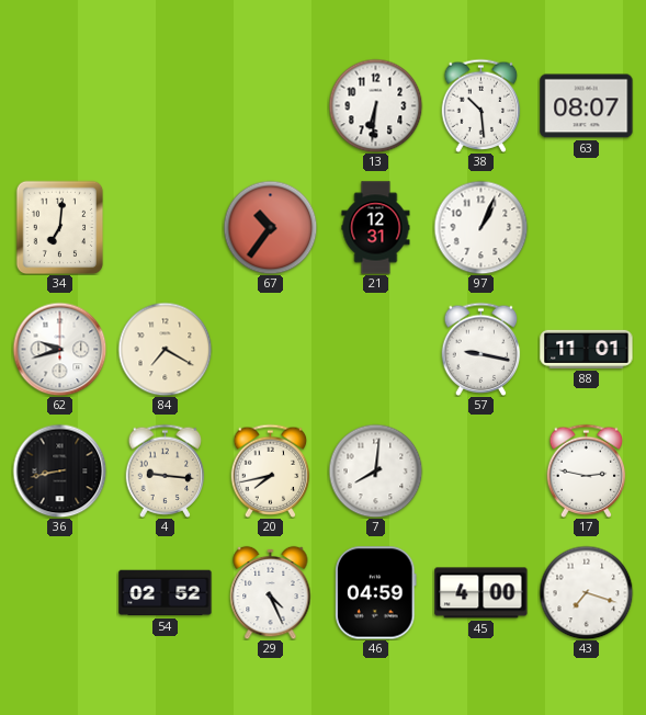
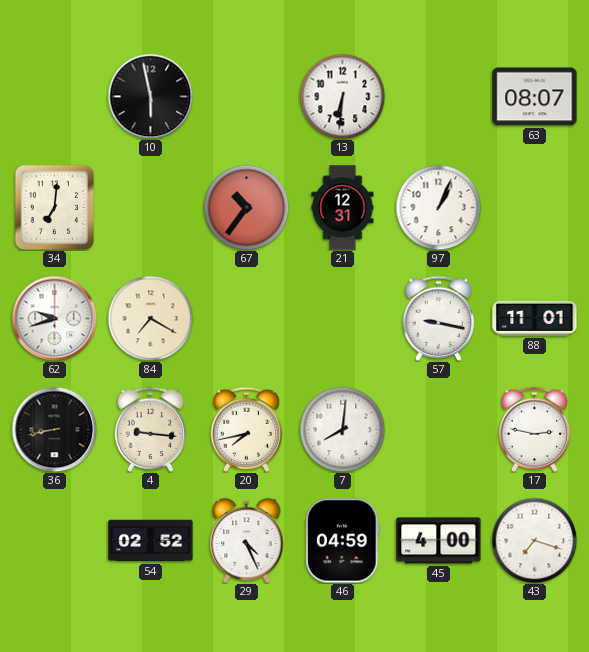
10: none -> 5:58
38: 10:29 -> none
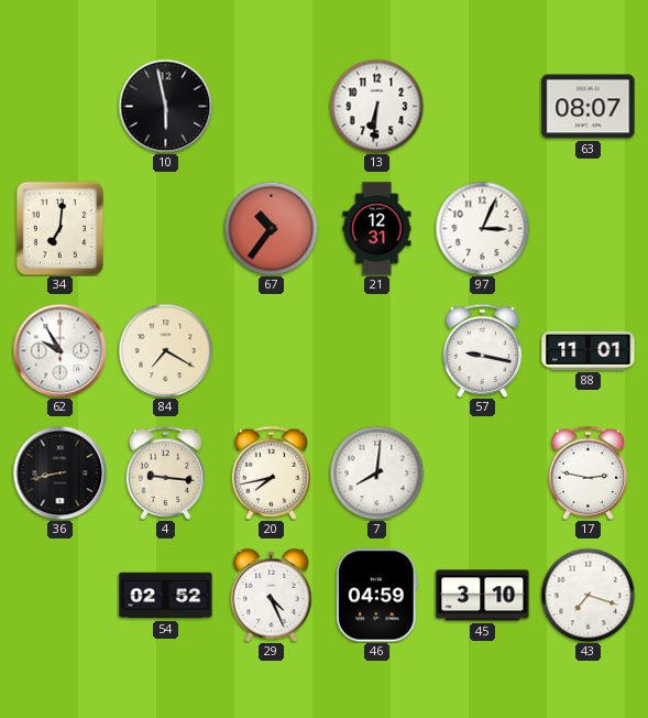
97: 1:04 -> 3:04
62: 9:42 -> 9:55
45: 4:00 -> 3:10
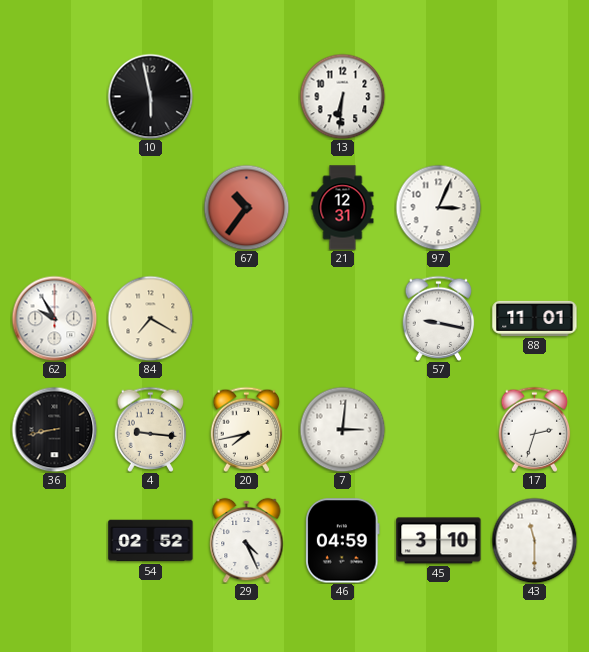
63: 08:07 -> none
34: 7:01 -> none
7: 8:01 -> 3:01
17: 2:47 -> 2:33
43: 7:18 -> 11:30
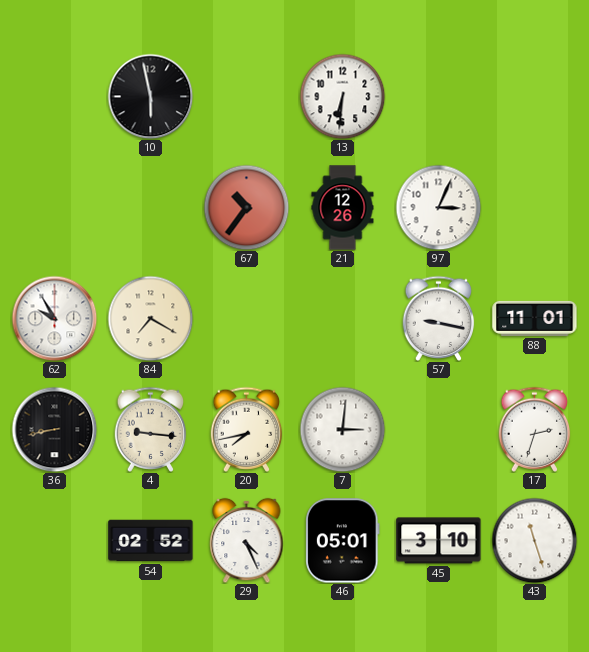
21: 12:31 -> 12:26
46: 04:59 -> 05:01
43: 11:30 -> 11:27
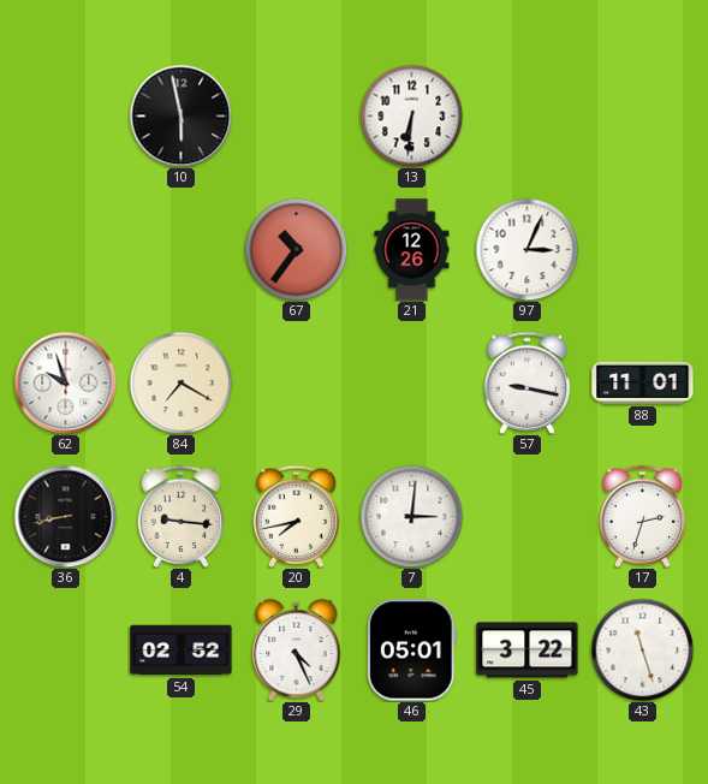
62: 9:55 -> 9:57
45: 3:10 -> 3:22
